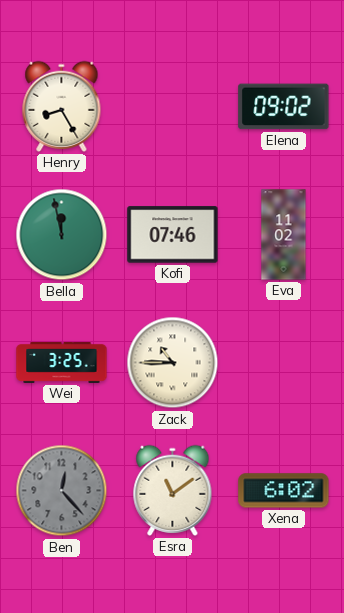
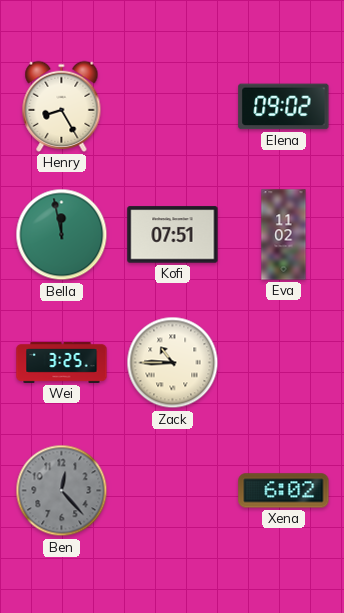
Kofi: 07:46 -> 07:51
Esra: 11:09 -> none
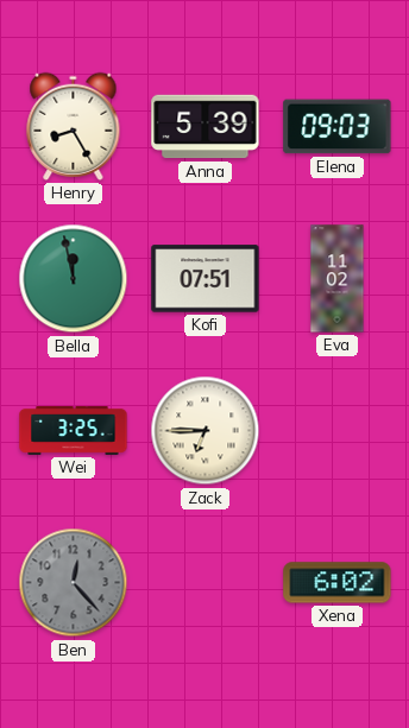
Anna: none -> 5:39
Elena: 09:02 -> 09:03
Zack: 10:45 -> 6:45
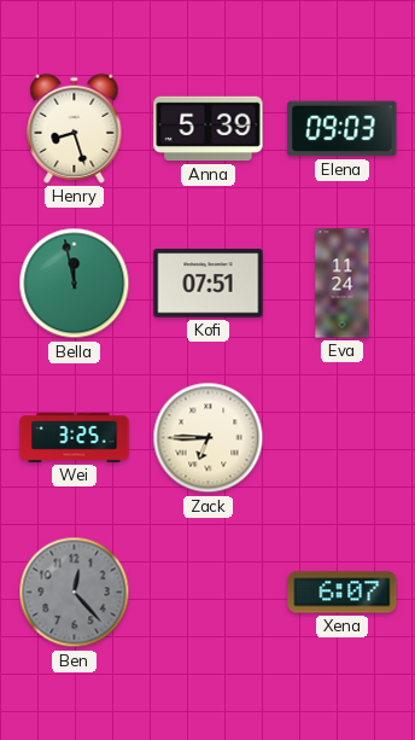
Henry: 8:25 -> 8:27
Eva: 11:02 -> 11:24
Xena: 6:02 -> 6:07
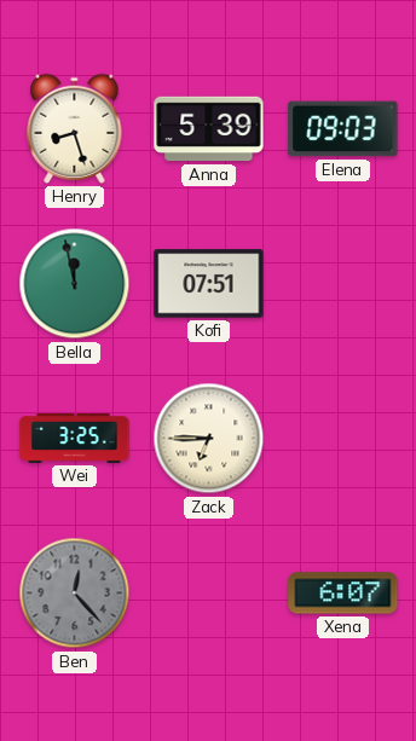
Eva: 11:24 -> none
